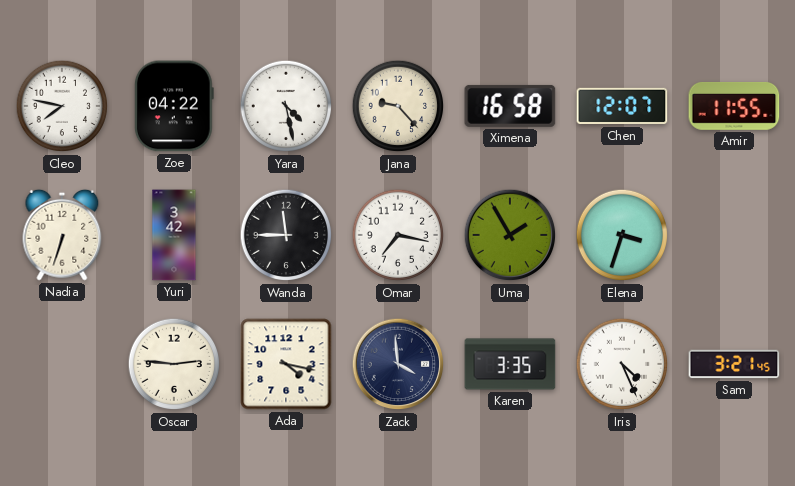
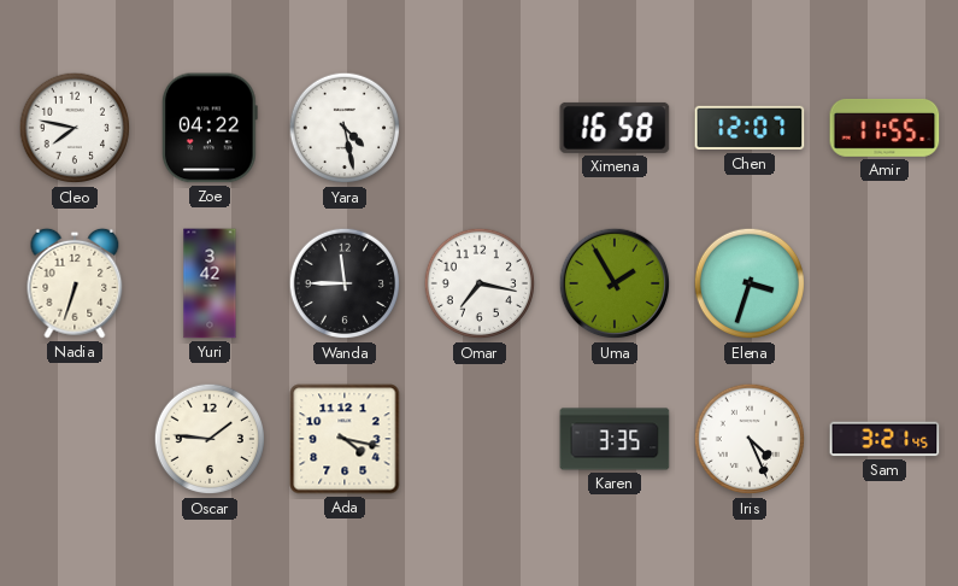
Jana: 9:23 -> none
Oscar: 2:46 -> 1:46
Zack: 3:59 -> none
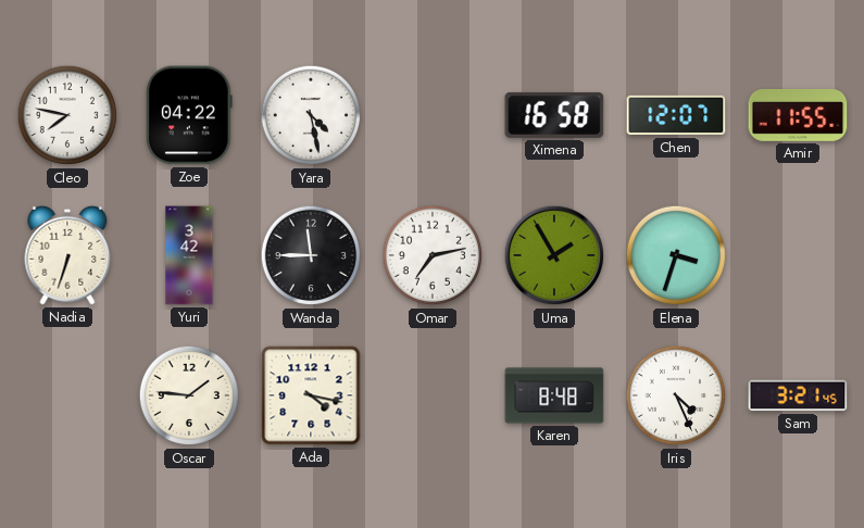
Omar: 7:17 -> 7:13
Karen: 3:35 -> 8:48
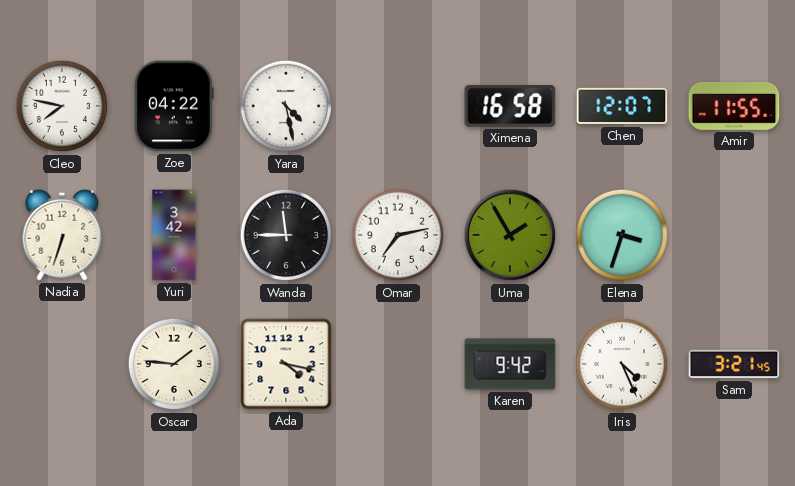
Karen: 8:48 -> 9:42
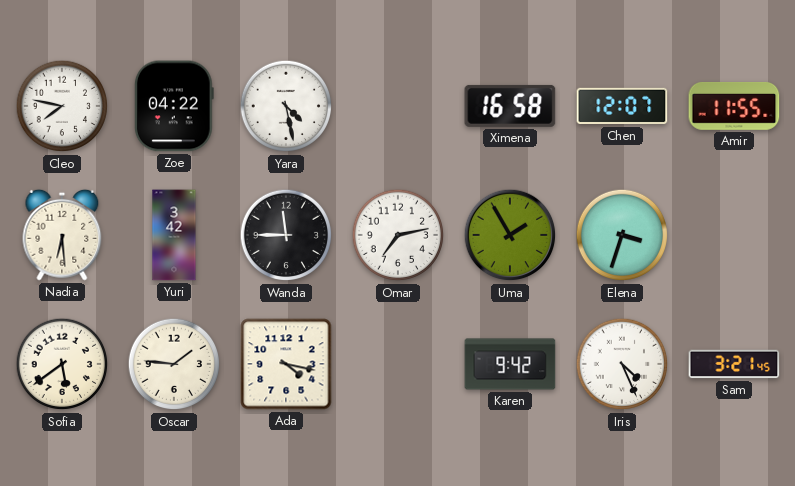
Nadia: 6:33 -> 6:29
Sofia: none -> 5:39
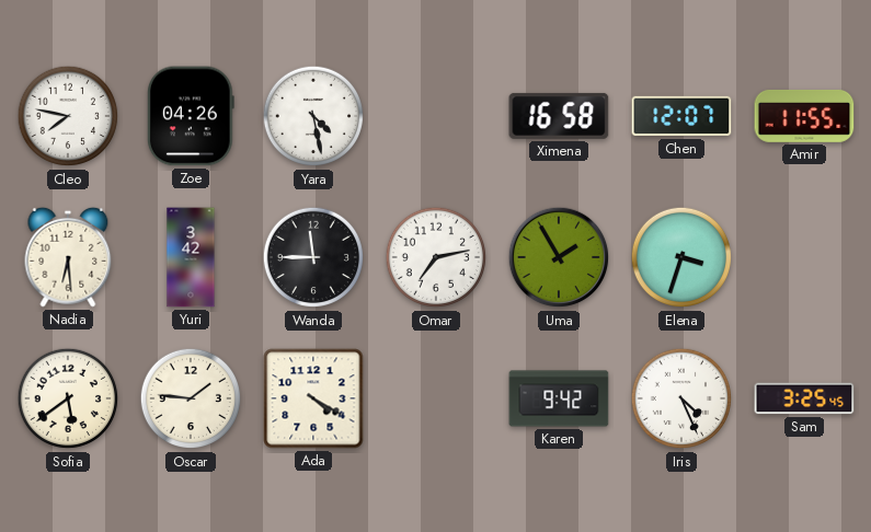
Zoe: 04:22 -> 04:26
Ada: 4:17 -> 4:20
Sam: 3:21 -> 3:25
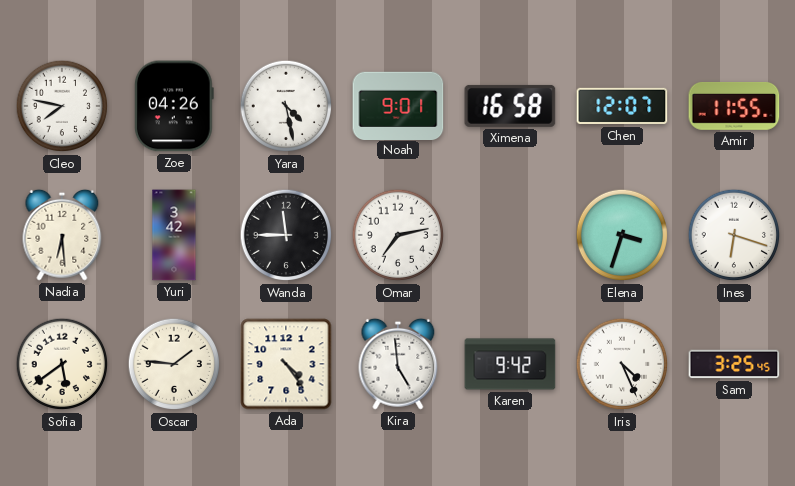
Noah: none -> 9:01
Uma: 1:55 -> none
Ines: none -> 6:18
Ada: 4:20 -> 4:24
Kira: none -> 4:59
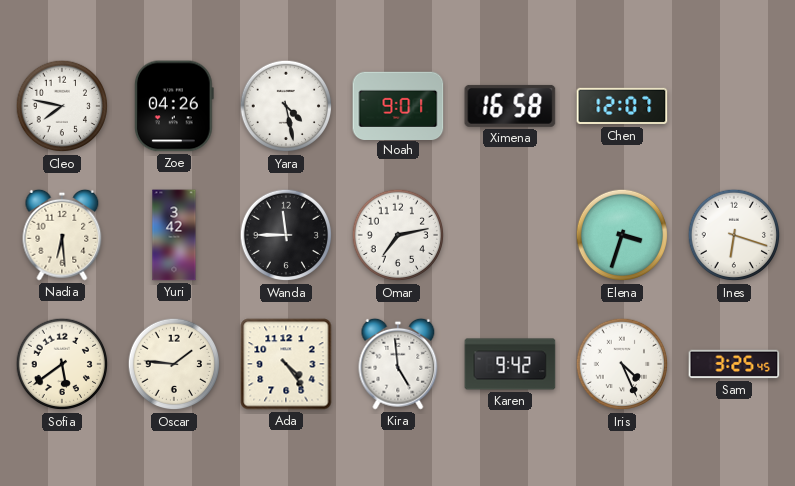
Amir: 11:55 -> none
